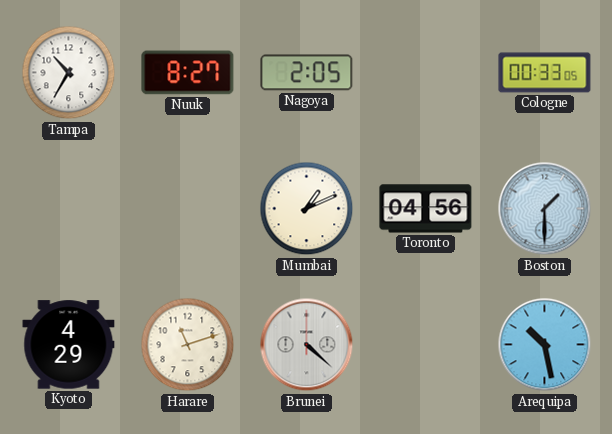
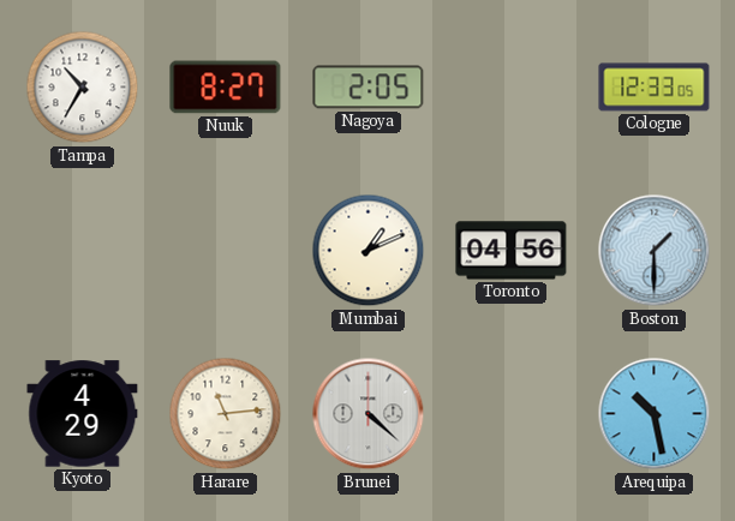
Cologne: 00:33 -> 12:33
Harare: 11:12 -> 11:14
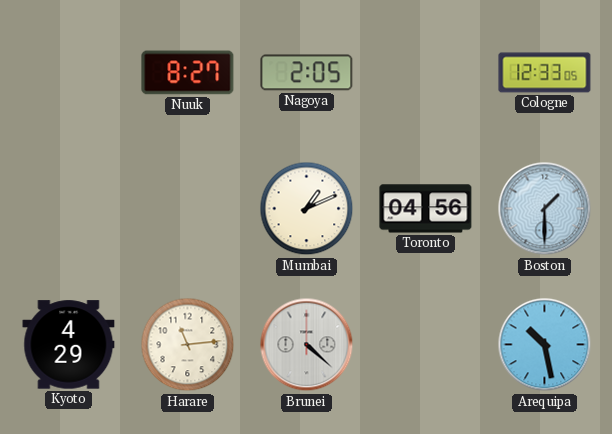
Tampa: 10:35 -> none
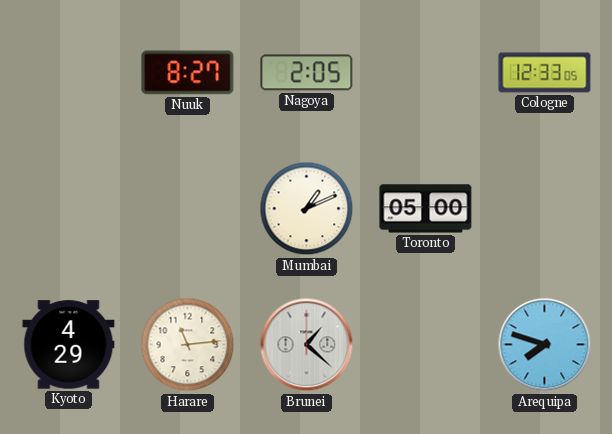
Toronto: 04:56 -> 05:00
Boston: 1:30 -> none
Brunei: 4:22 -> 1:22
Arequipa: 10:28 -> 7:48
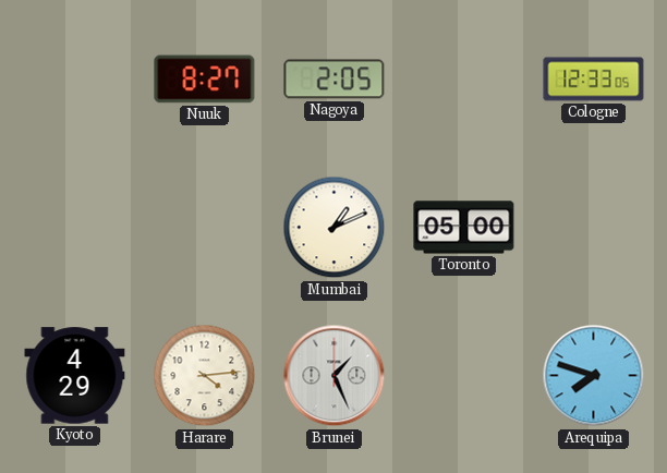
Harare: 11:14 -> 4:14
Brunei: 1:22 -> 1:26
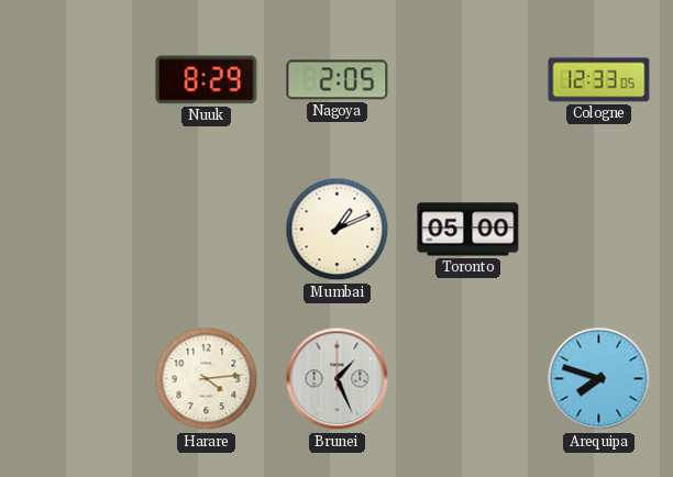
Nuuk: 8:27 -> 8:29
Kyoto: 4:29 -> none
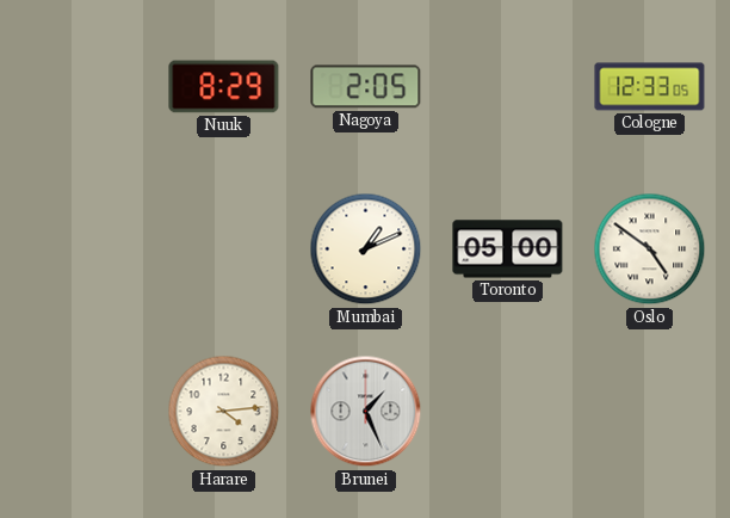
Oslo: none -> 4:51
Arequipa: 7:48 -> none
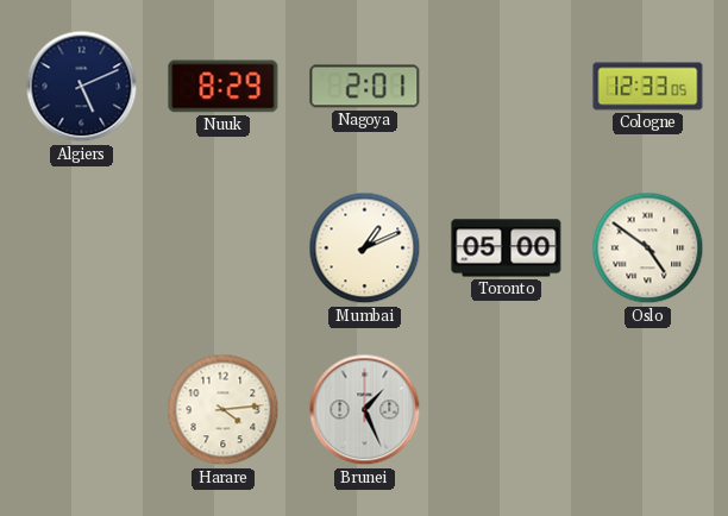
Algiers: none -> 5:11
Nagoya: 2:05 -> 2:01
